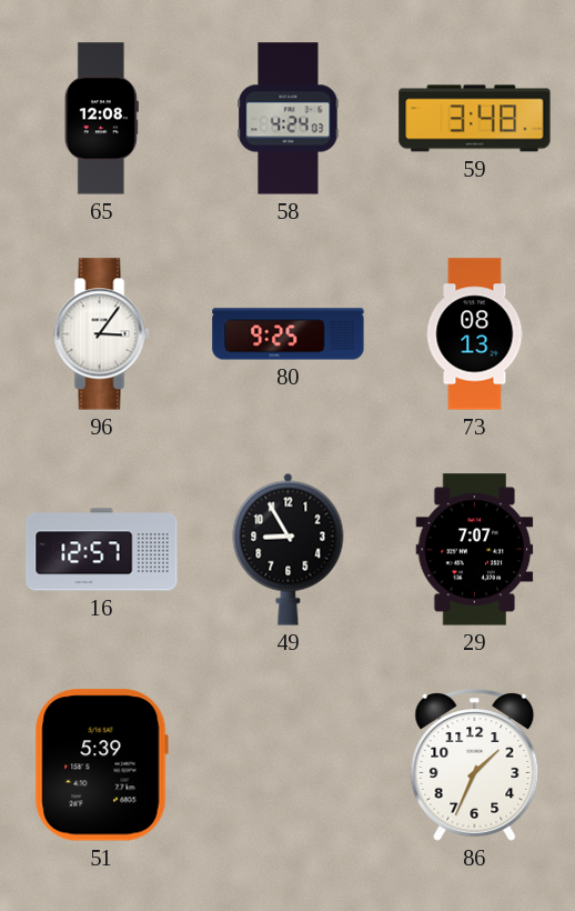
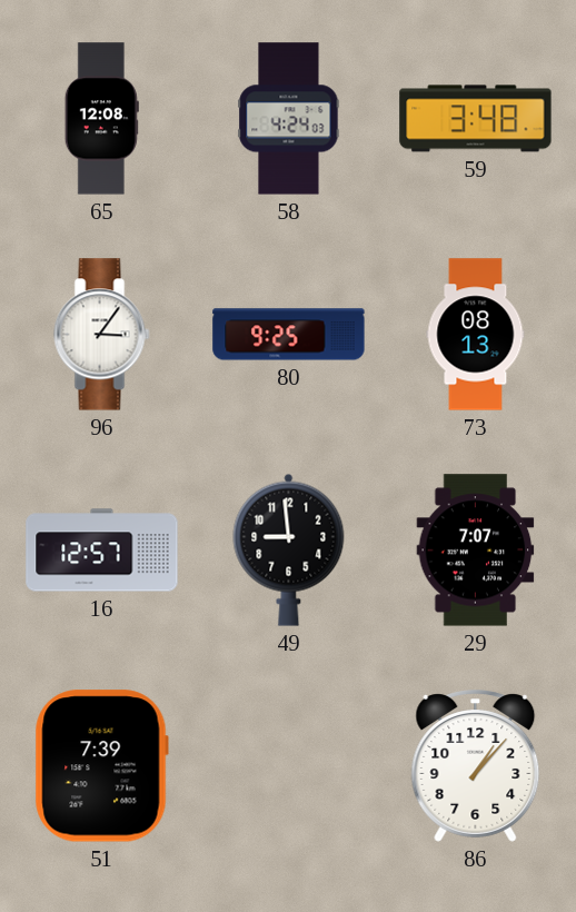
49: 8:55 -> 8:59
51: 5:39 -> 7:39
86: 1:34 -> 1:07
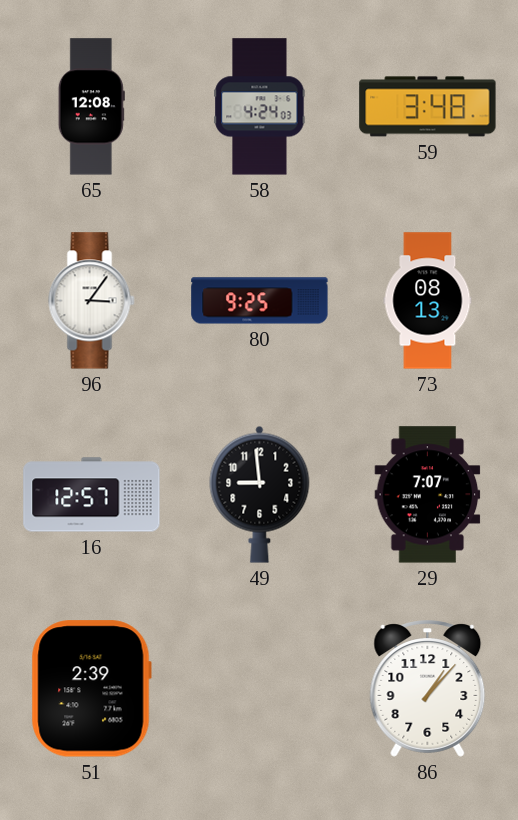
51: 7:39 -> 2:39
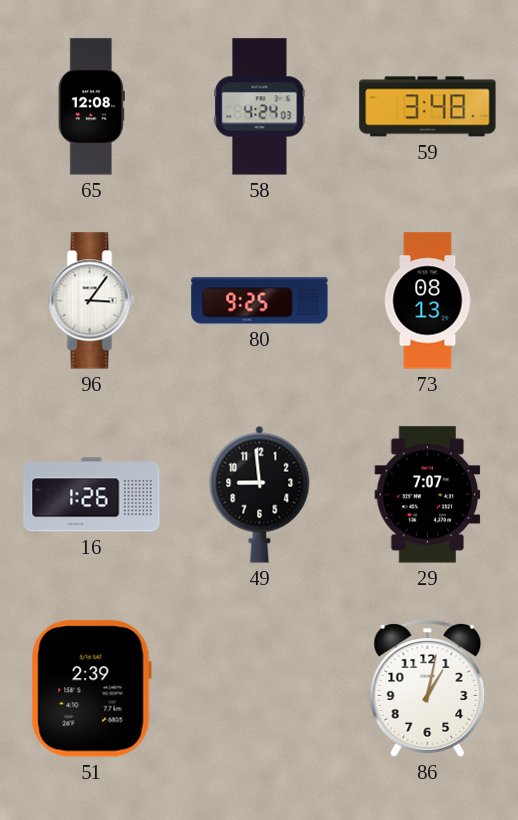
16: 12:57 -> 1:26
86: 1:07 -> 1:02
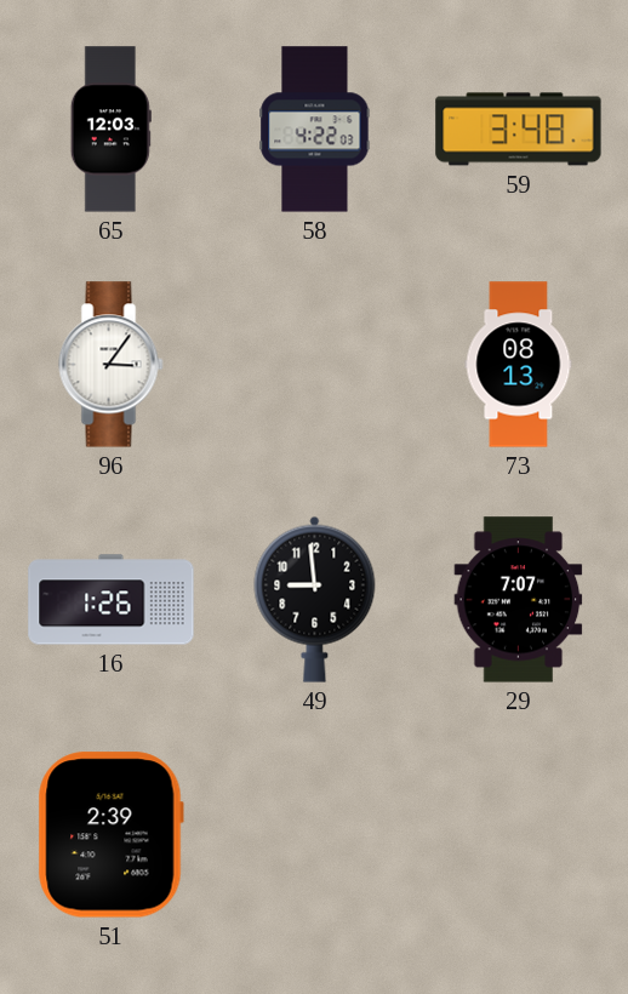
65: 12:08 -> 12:03
58: 4:24 -> 4:22
80: 9:25 -> none
86: 1:02 -> none
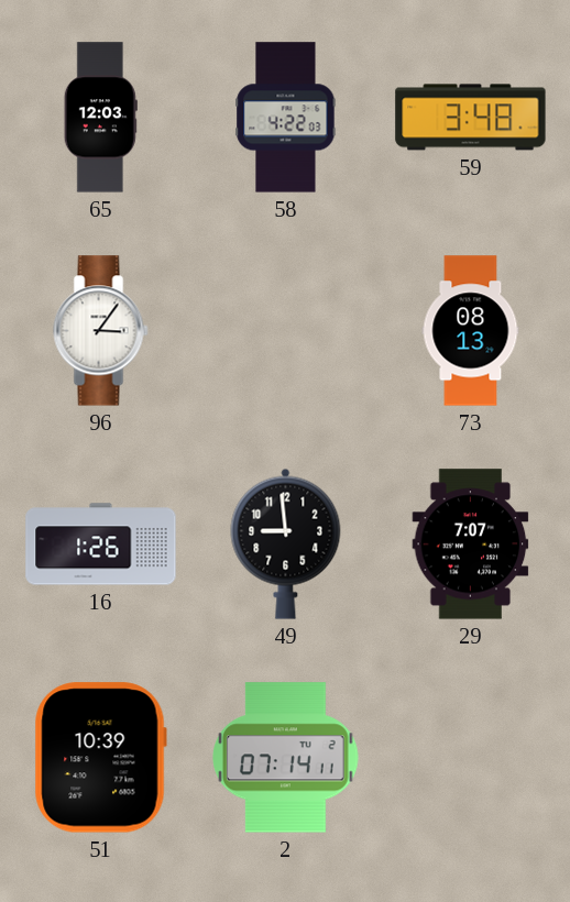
51: 2:39 -> 10:39
2: none -> 07:14
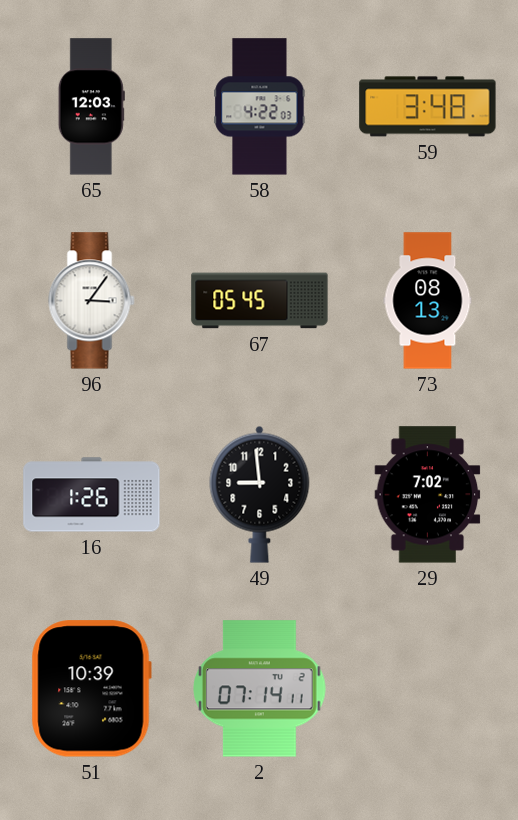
67: none -> 05:45
29: 7:07 -> 7:02
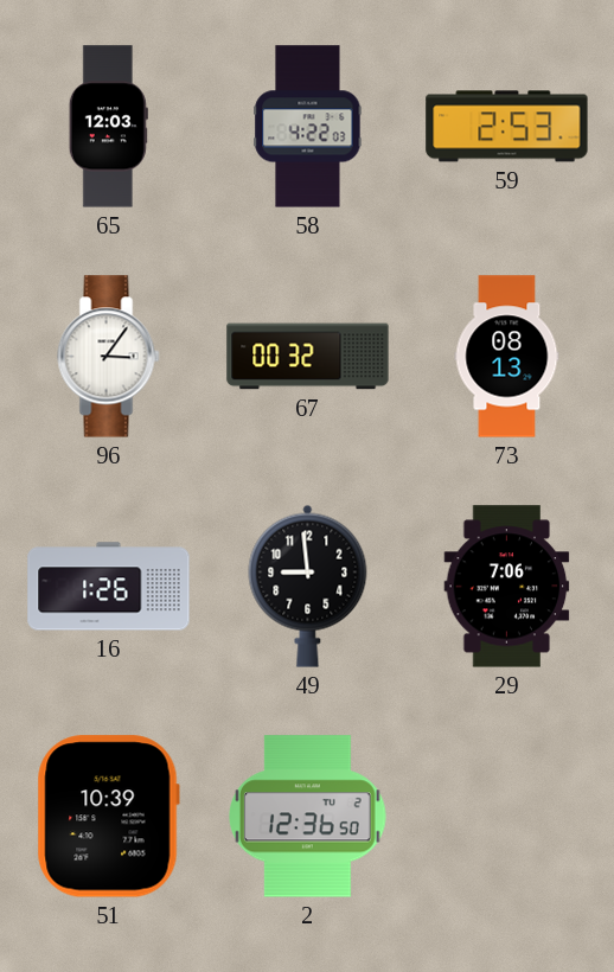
59: 3:48 -> 2:53
67: 05:45 -> 00:32
29: 7:02 -> 7:06
2: 07:14 -> 12:36
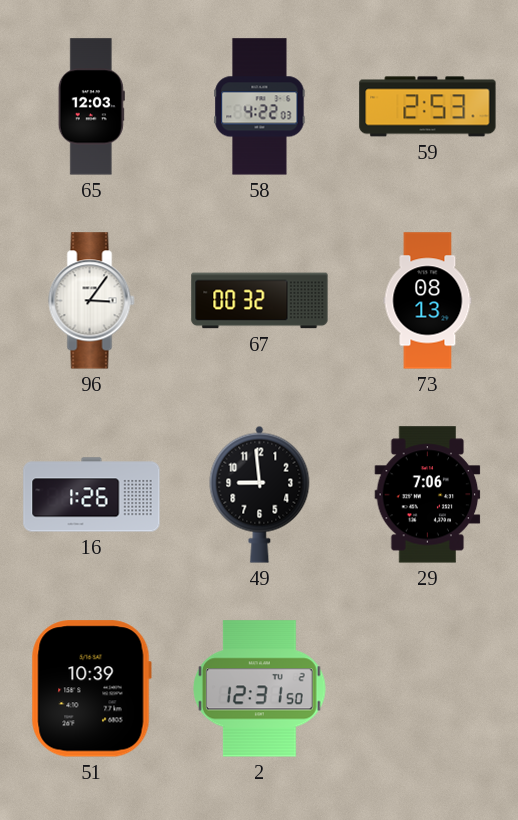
2: 12:36 -> 12:31
